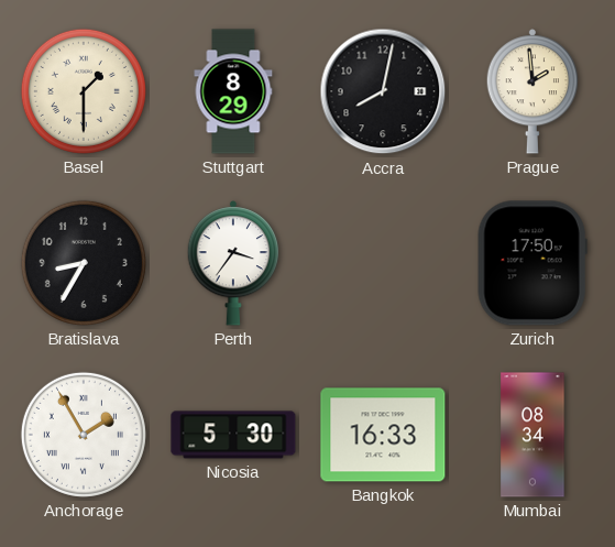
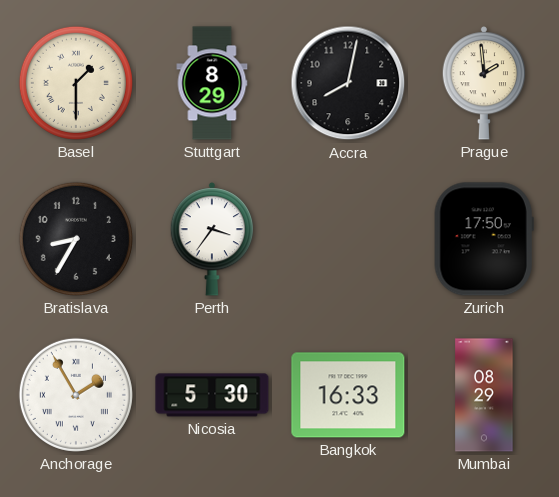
Mumbai: 08:34 -> 08:29
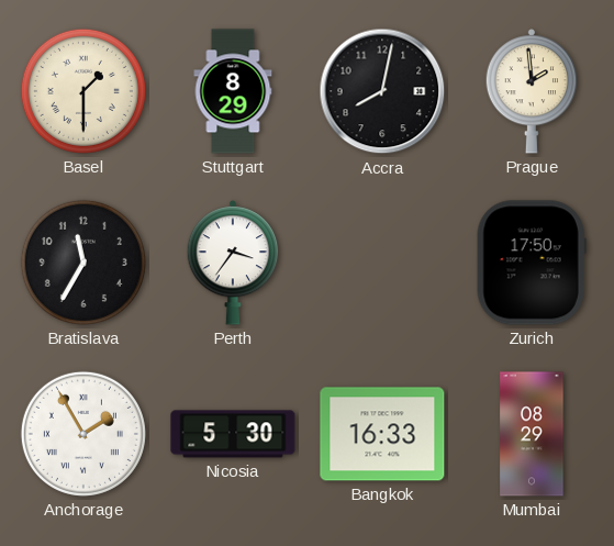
Bratislava: 8:35 -> 11:35
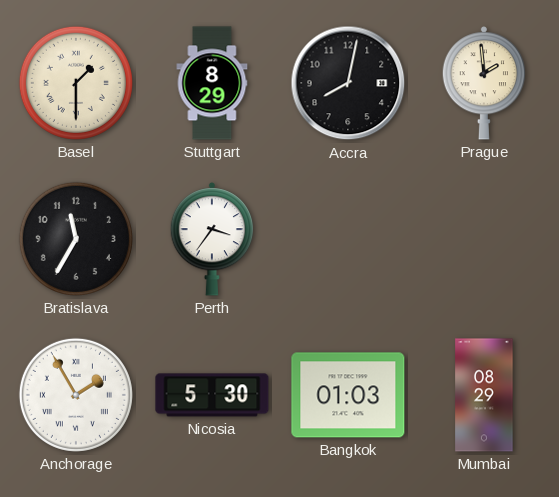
Zurich: 17:50 -> none
Bangkok: 16:33 -> 01:03
